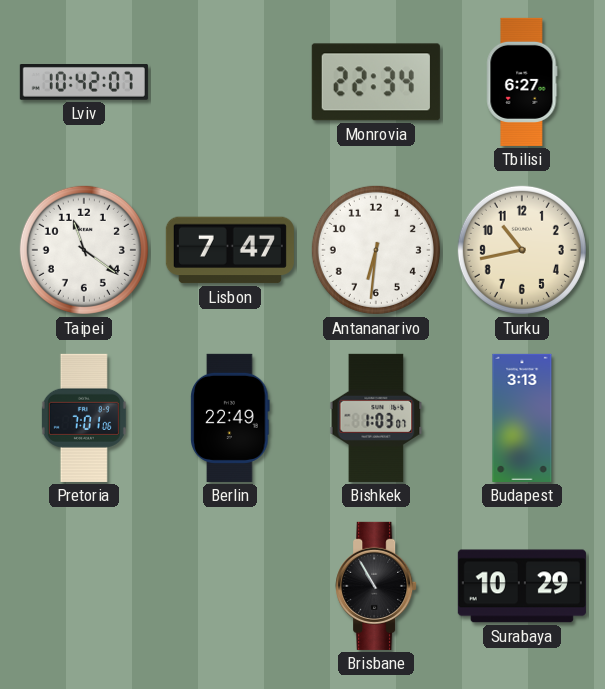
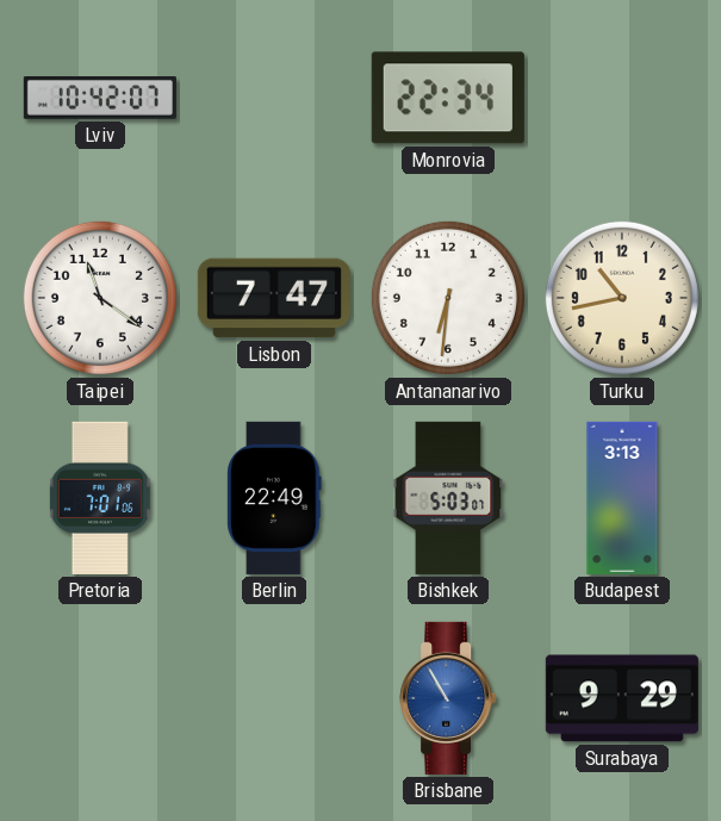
Tbilisi: 6:27 -> none
Bishkek: 1:03 -> 5:03
Brisbane dial: black -> blue
Surabaya: 10:29 -> 9:29
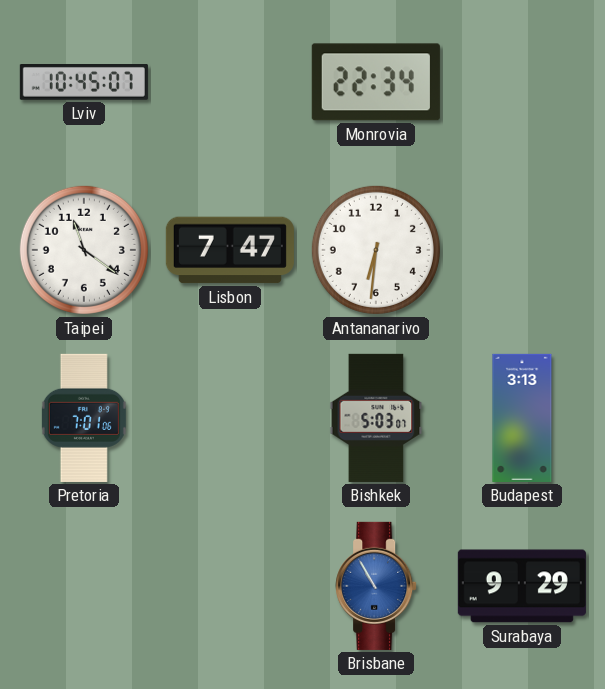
Lviv: 10:42 -> 10:45
Turku: 10:43 -> none
Berlin: 22:49 -> none
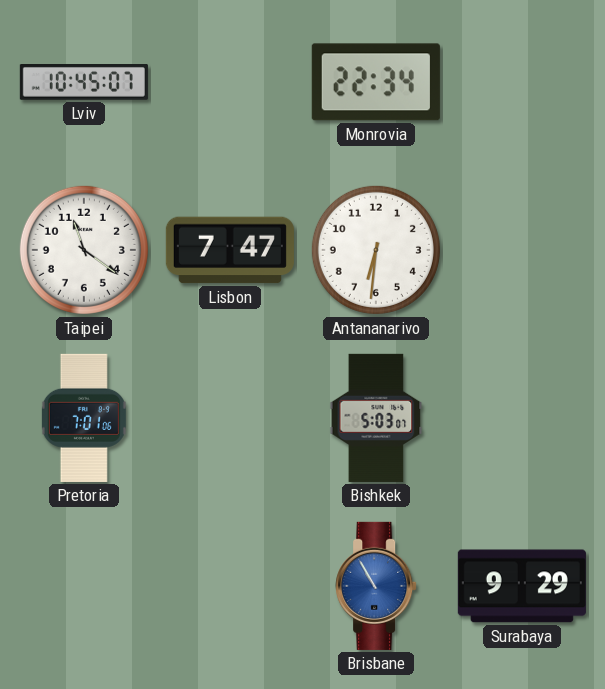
Budapest: 3:13 -> none
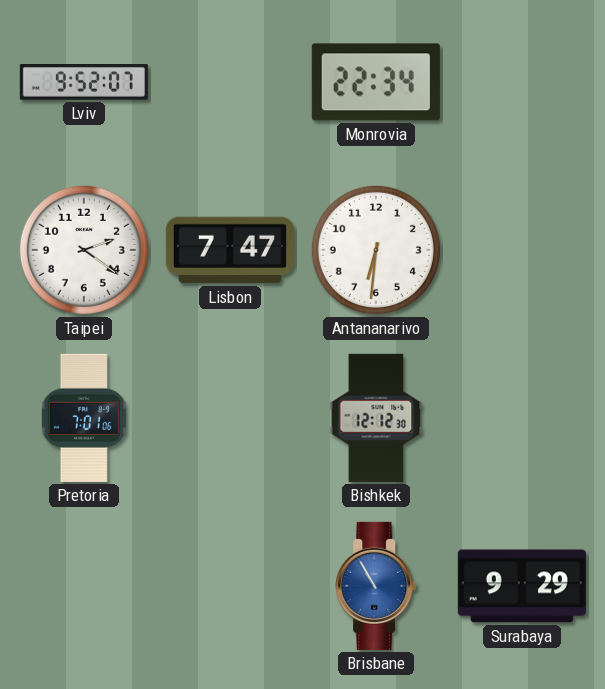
Lviv: 10:45 -> 9:52
Taipei: 11:21 -> 2:21
Bishkek: 5:03 -> 12:12
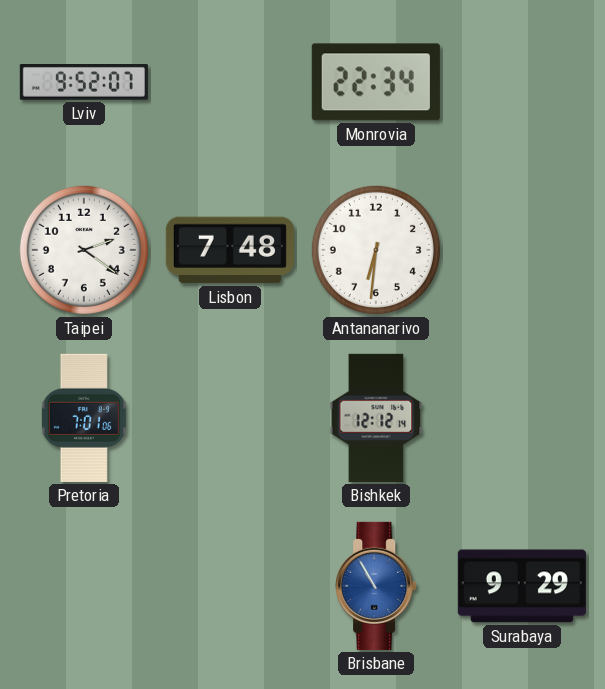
Lisbon: 7:47 -> 7:48
Bishkek: 12:12:30 -> 12:12:14
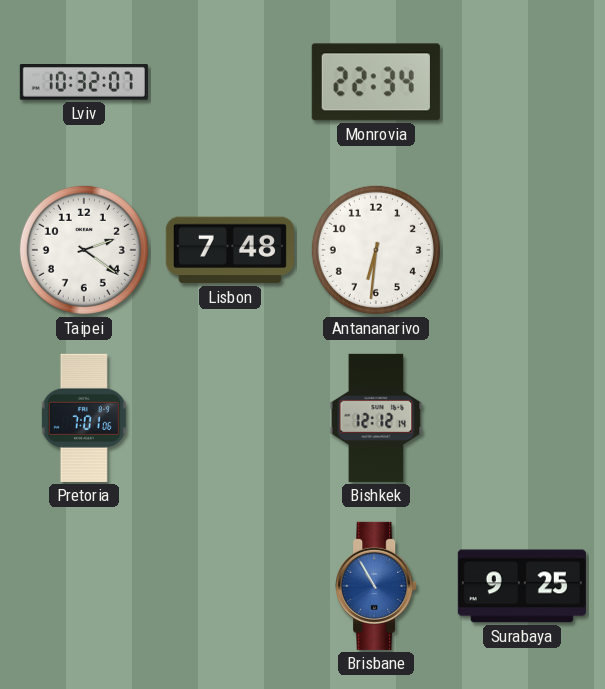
Lviv: 9:52 -> 10:32
Surabaya: 9:29 -> 9:25
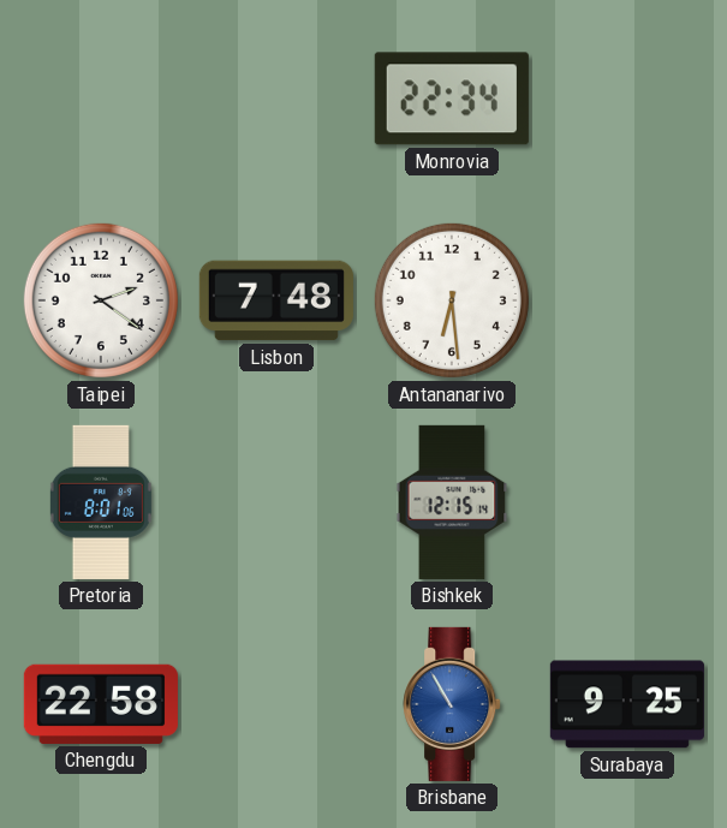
Lviv: 10:32 -> none
Antananarivo: 6:31 -> 6:29
Pretoria: 7:01 -> 8:01
Bishkek: 12:12 -> 12:15
Chengdu: none -> 22:58
